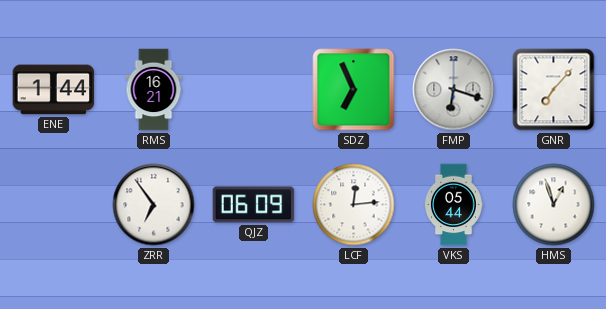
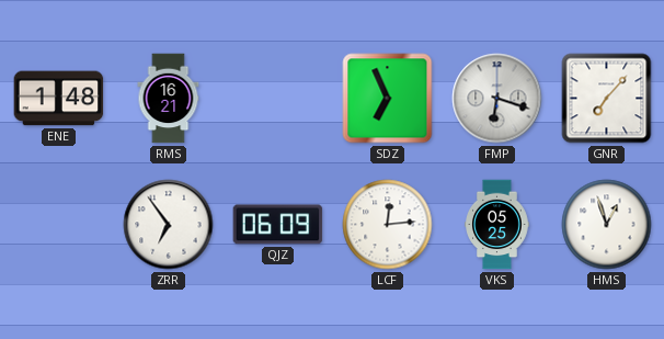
ENE: 1:44 -> 1:48
VKS: 05:44 -> 05:25
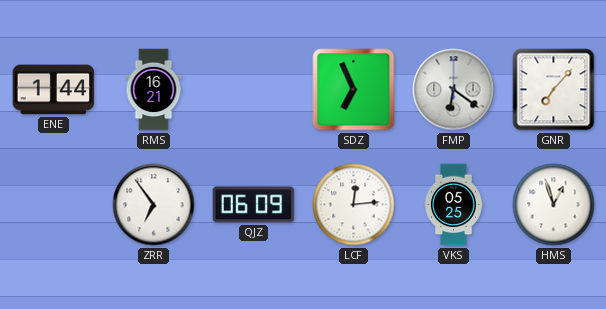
ENE: 1:48 -> 1:44
FMP: 6:18 -> 6:21
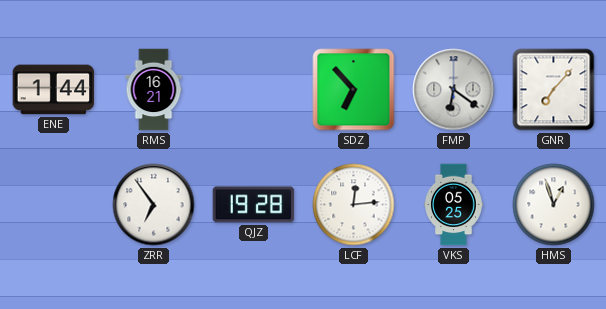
SDZ: 6:56 -> 6:53
QJZ: 06:09 -> 19:28
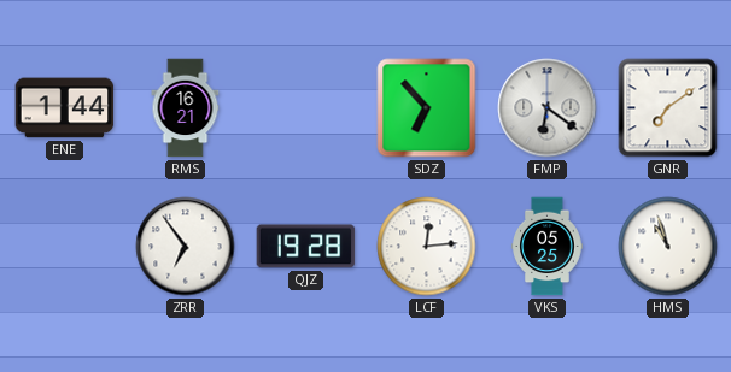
GNR: 7:07 -> 7:09
HMS: 12:57 -> 10:57
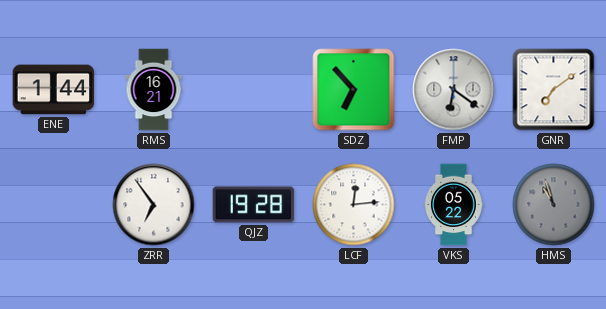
VKS: 05:25 -> 05:22
HMS dial: white -> grey
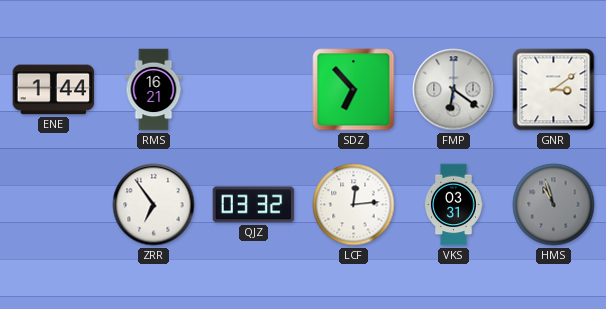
GNR: 7:09 -> 3:09
QJZ: 19:28 -> 03:32
VKS: 05:22 -> 03:31
